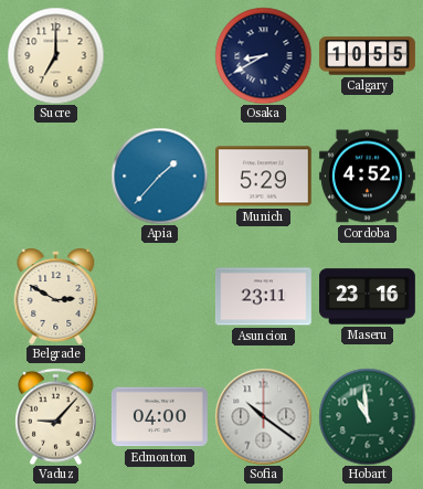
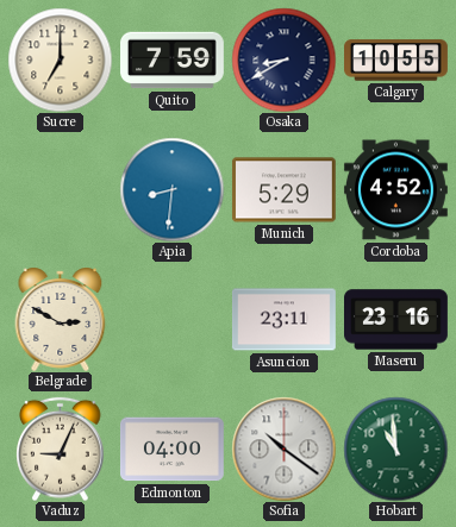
Quito: none -> 7:59
Apia: 1:37 -> 8:31
Vaduz: 9:07 -> 9:04
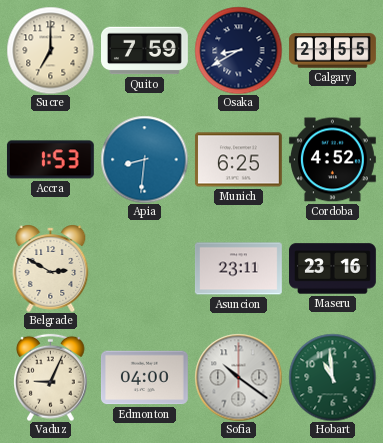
Calgary: 10:55 -> 23:55
Accra: none -> 1:53
Munich: 5:29 -> 6:25
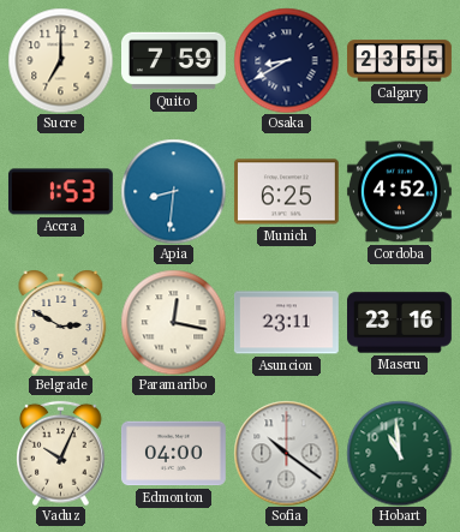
Paramaribo: none -> 12:17
Vaduz: 9:04 -> 10:04
